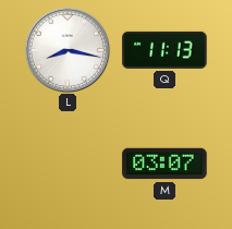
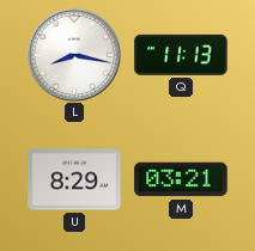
U: none -> 8:29
M: 03:07 -> 03:21
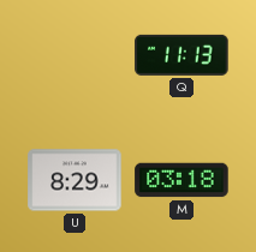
L: 8:17 -> none
M: 03:21 -> 03:18
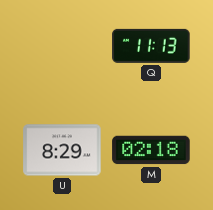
M: 03:18 -> 02:18
